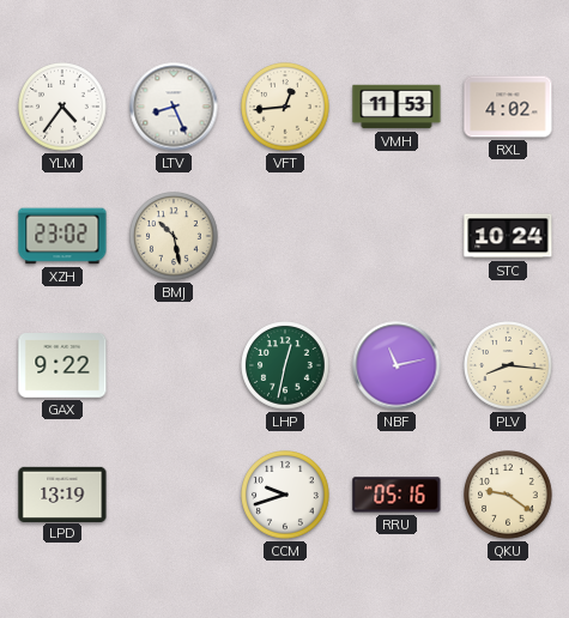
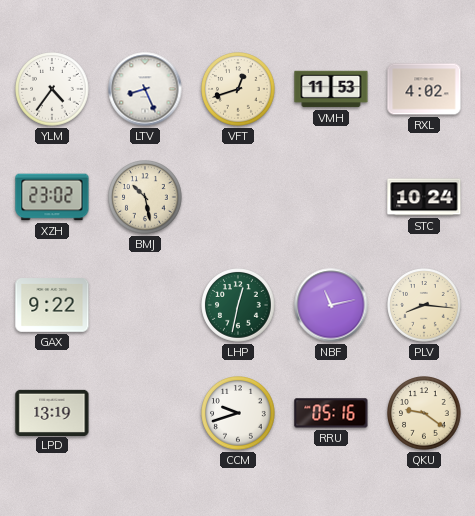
VFT: 12:44 -> 12:42
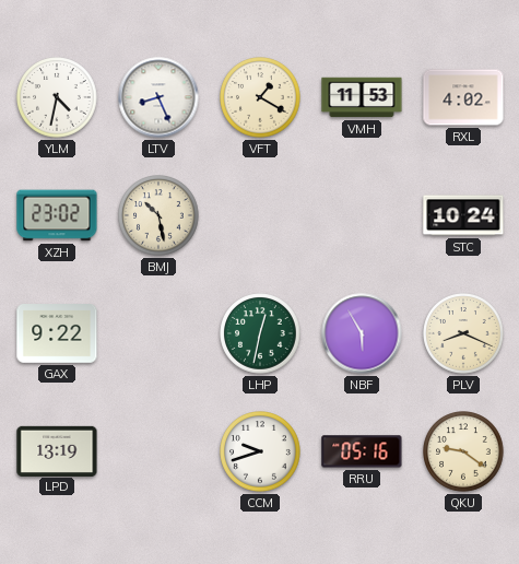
YLM: 4:36 -> 4:32
VFT: 12:42 -> 1:20
NBF: 11:13 -> 5:55
PLV: 8:16 -> 8:19
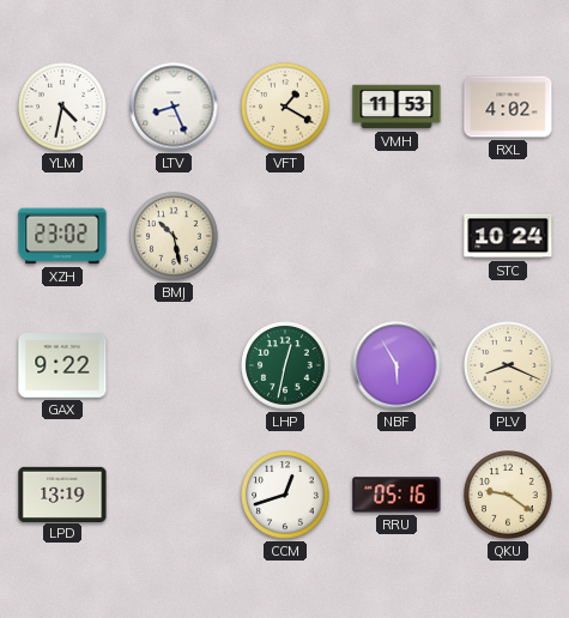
CCM: 9:42 -> 12:42
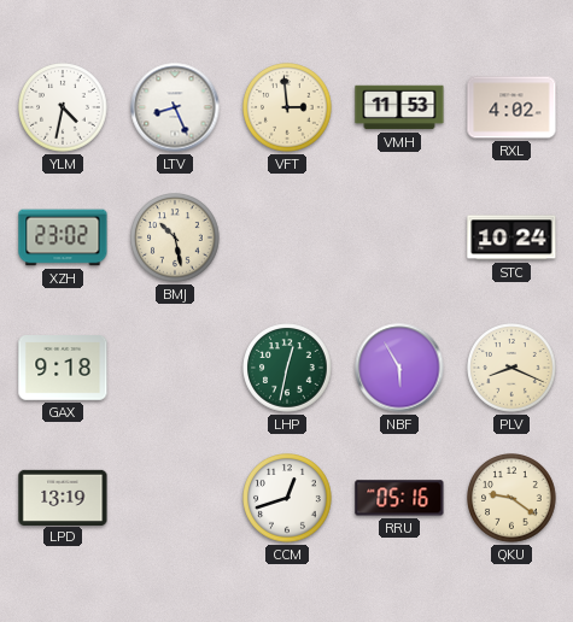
VFT: 1:20 -> 2:59
GAX: 9:22 -> 9:18
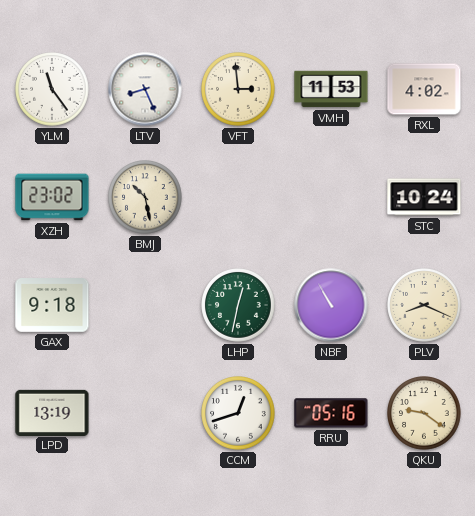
YLM: 4:32 -> 11:24
NBF: 5:55 -> 10:55
